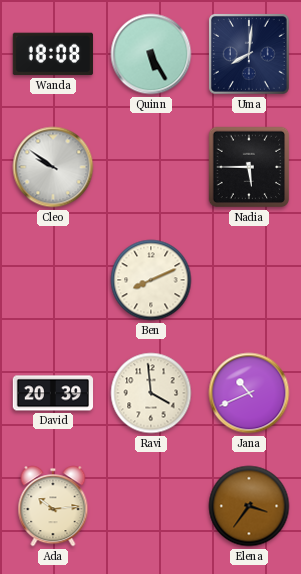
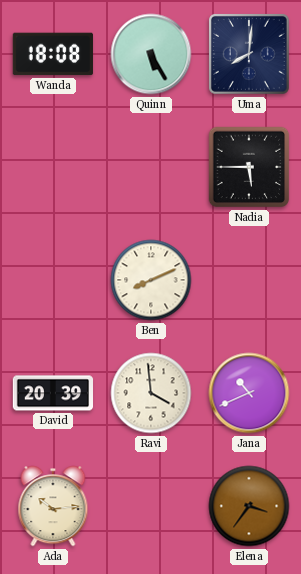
Cleo: 9:51 -> none
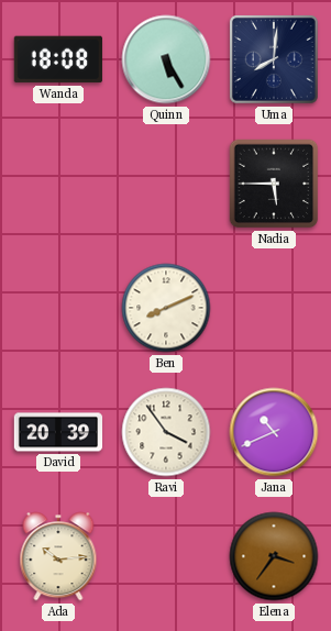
Ravi: 3:59 -> 3:54
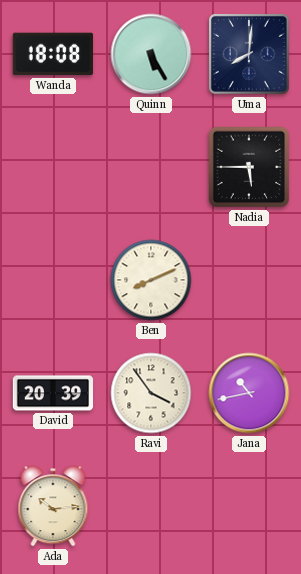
Jana: 10:41 -> 10:43
Elena: 3:36 -> none
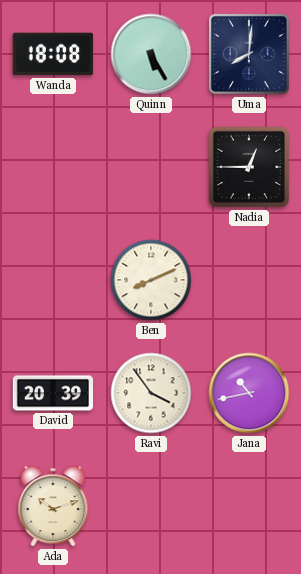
Nadia: 5:45 -> 12:45
Ada: 10:14 -> 10:12
